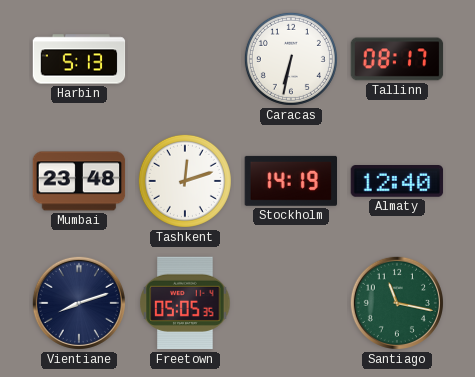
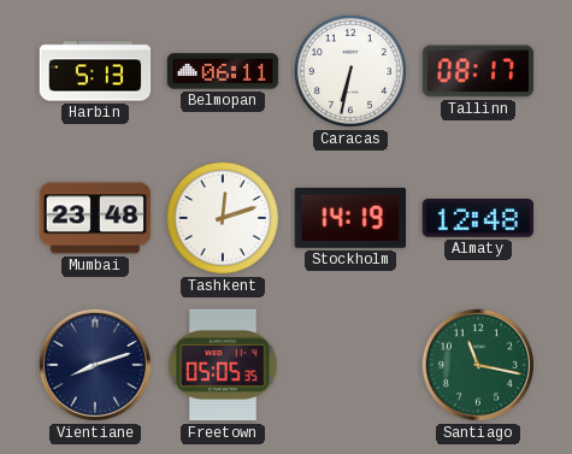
Belmopan: none -> 06:11
Almaty: 12:40 -> 12:48
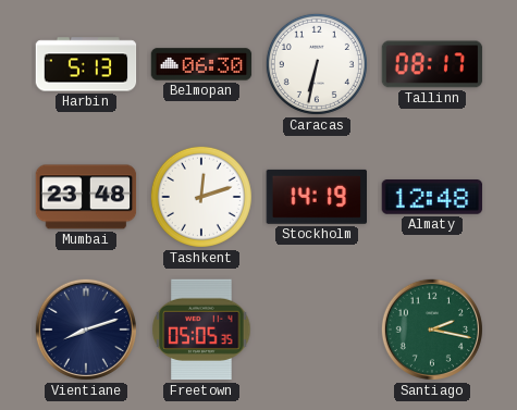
Belmopan: 06:11 -> 06:30
Santiago: 11:17 -> 2:17
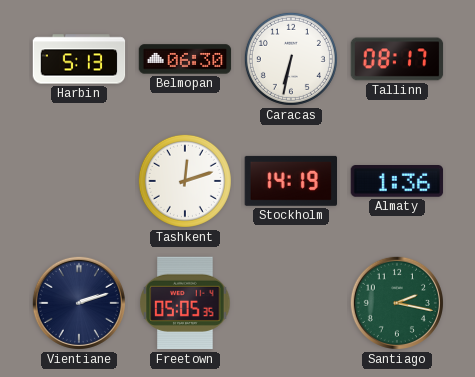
Mumbai: 23:48 -> none
Almaty: 12:48 -> 1:36
Vientiane: 8:12 -> 2:12
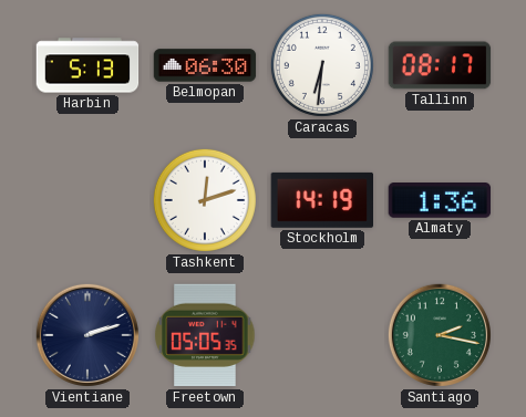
Caracas: 6:32 -> 6:31
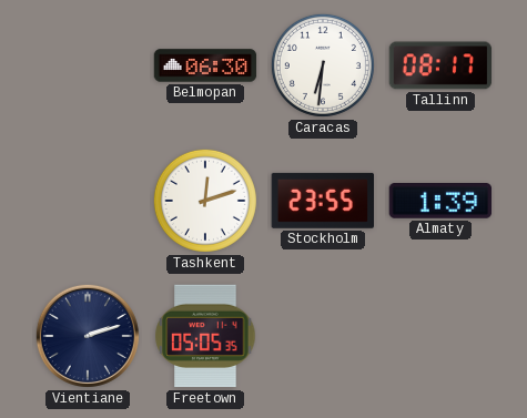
Harbin: 5:13 -> none
Stockholm: 14:19 -> 23:55
Almaty: 1:36 -> 1:39
Santiago: 2:17 -> none
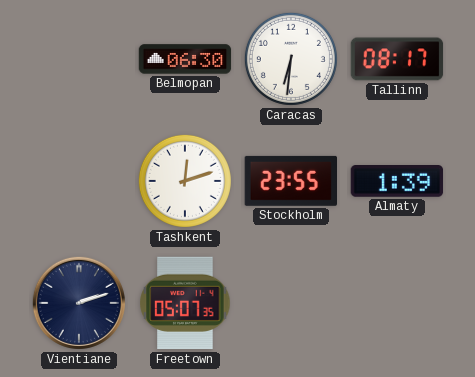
Freetown: 05:05 -> 05:07
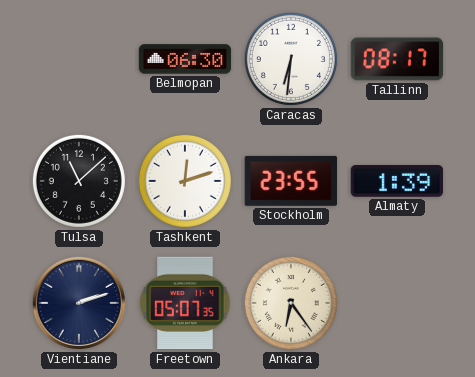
Tulsa: none -> 11:08
Ankara: none -> 6:24
